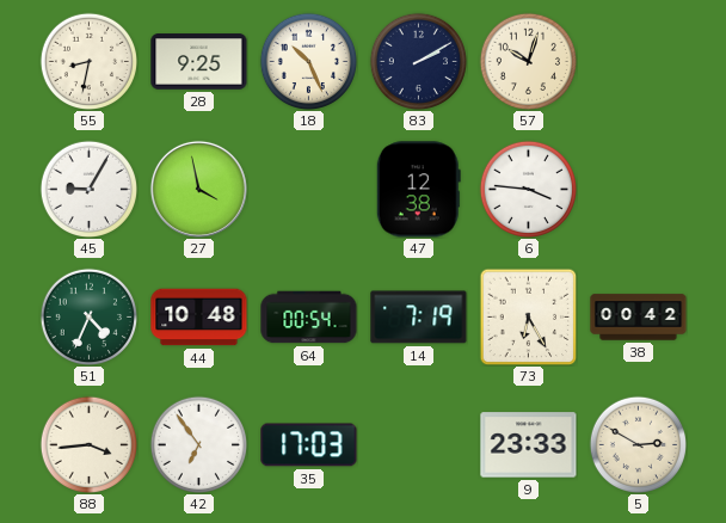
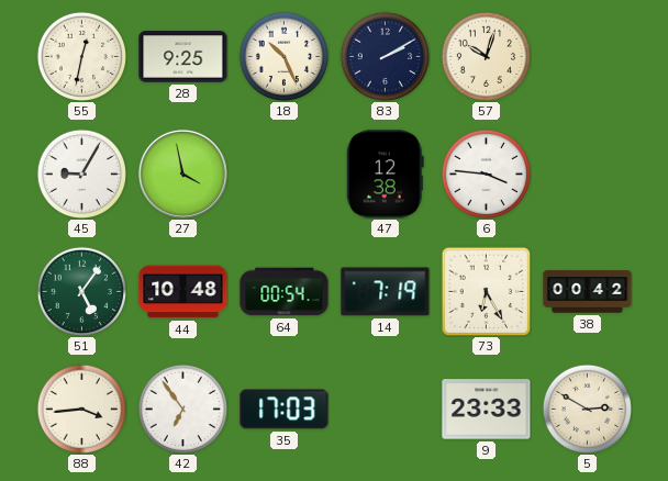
55: 8:32 -> 12:32
51: 4:34 -> 5:06
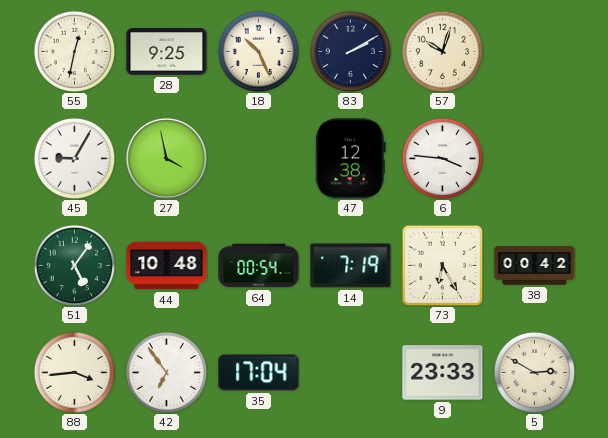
35: 17:03 -> 17:04
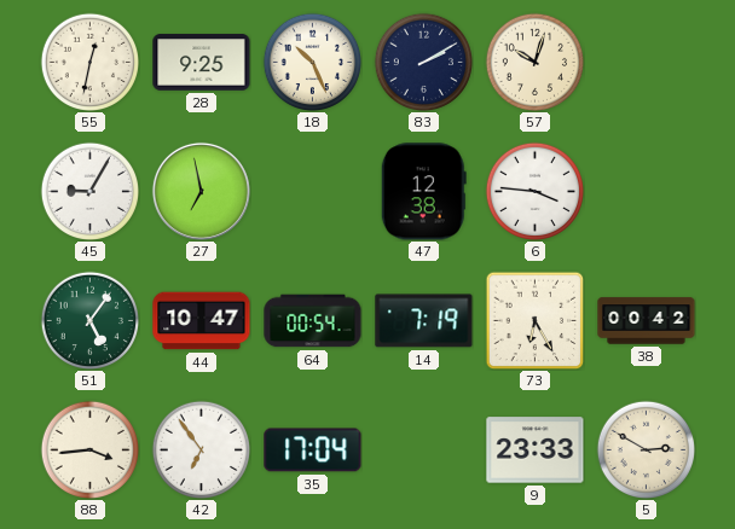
27: 3:58 -> 6:58
44: 10:48 -> 10:47
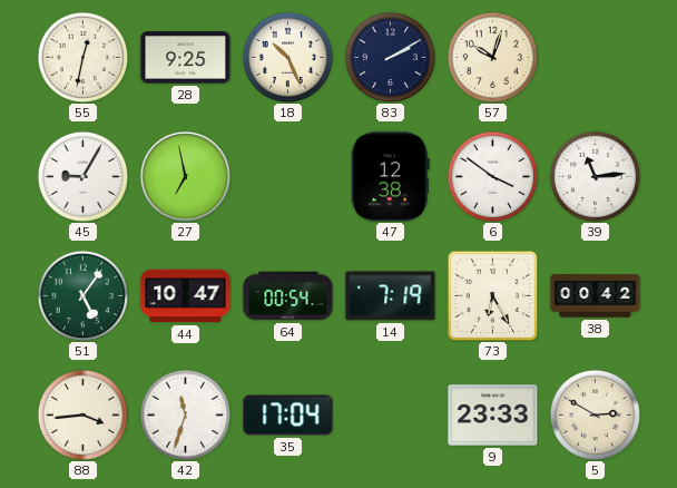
6: 3:46 -> 3:51
39: none -> 11:14
42: 6:54 -> 11:33
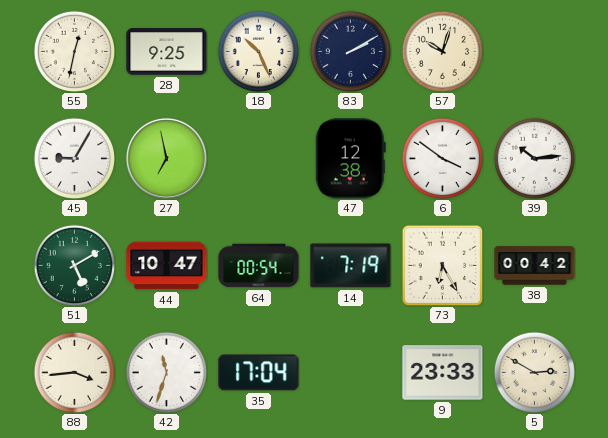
39: 11:14 -> 10:14
51: 5:06 -> 5:10
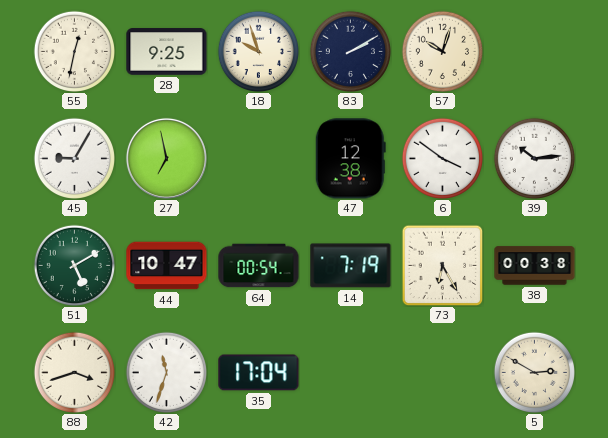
18: 10:26 -> 9:57
38: 00:42 -> 00:38
88: 3:44 -> 3:42
9: 23:33 -> none
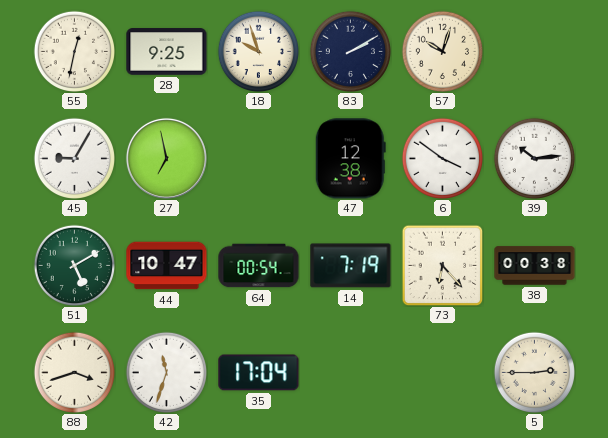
73: 6:25 -> 6:23
5: 2:50 -> 2:45
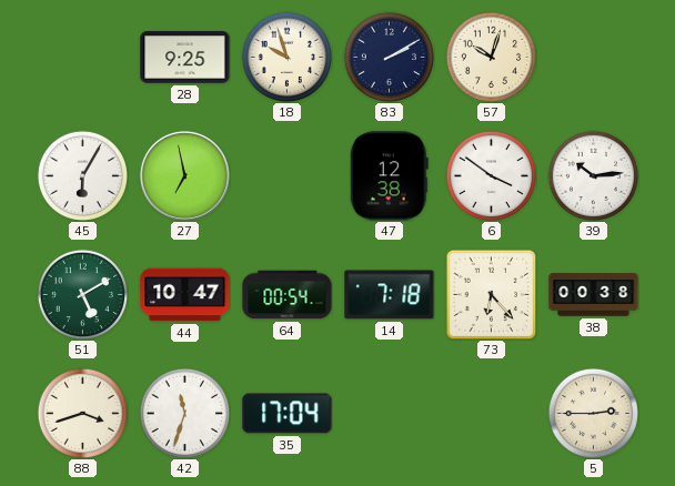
55: 12:32 -> none
45: 9:05 -> 6:05
14: 7:19 -> 7:18
